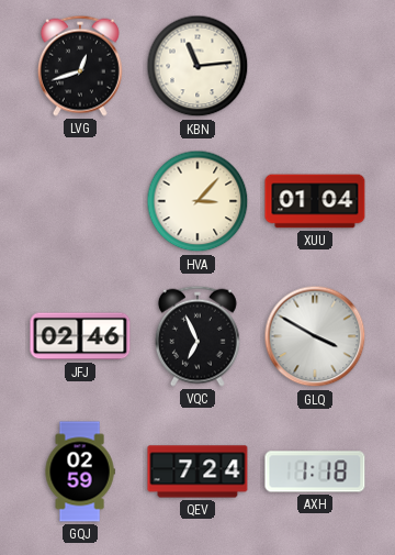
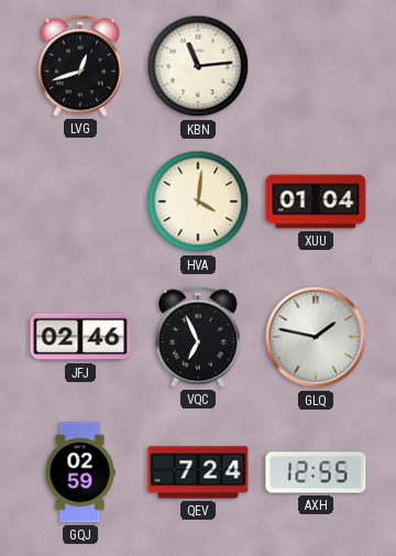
HVA: 3:07 -> 4:01
GLQ: 3:50 -> 1:47
AXH: 1:18 -> 12:55
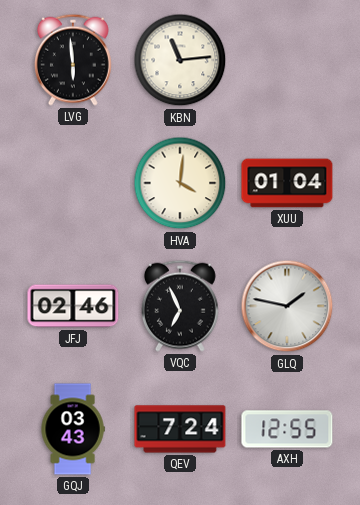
LVG: 12:42 -> 5:59
GQJ: 02:59 -> 03:43
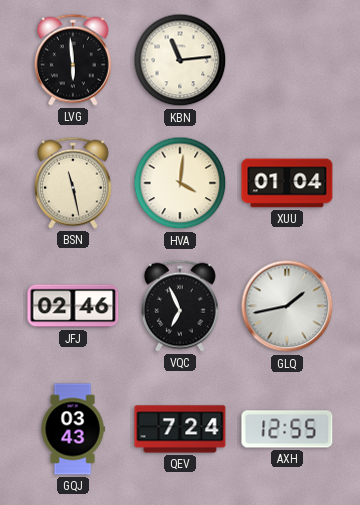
BSN: none -> 11:28
GLQ: 1:47 -> 1:43
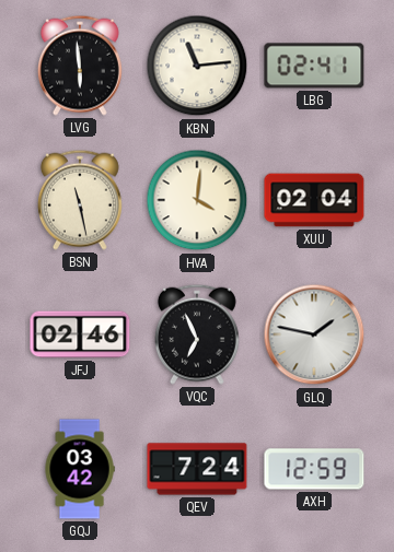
LBG: none -> 02:41
XUU: 01:04 -> 02:04
GLQ: 1:43 -> 1:47
GQJ: 03:43 -> 03:42
AXH: 12:55 -> 12:59
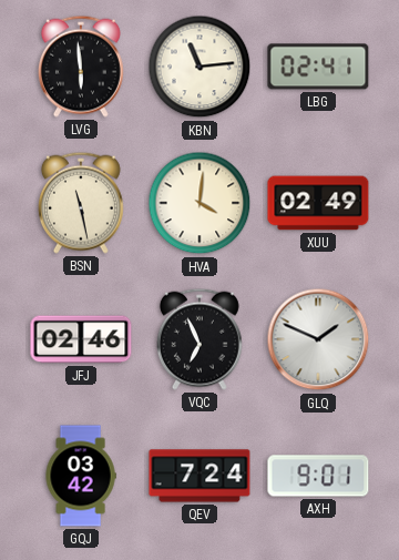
XUU: 02:04 -> 02:49
GLQ: 1:47 -> 1:49
AXH: 12:59 -> 9:01
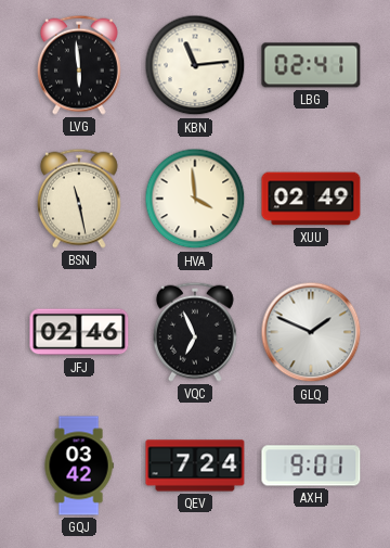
HVA: 4:01 -> 3:59
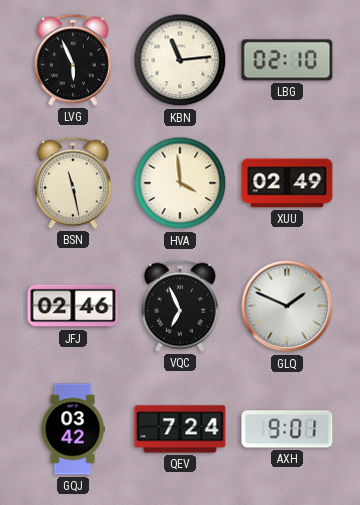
LVG: 5:59 -> 5:56
LBG: 02:41 -> 02:10
